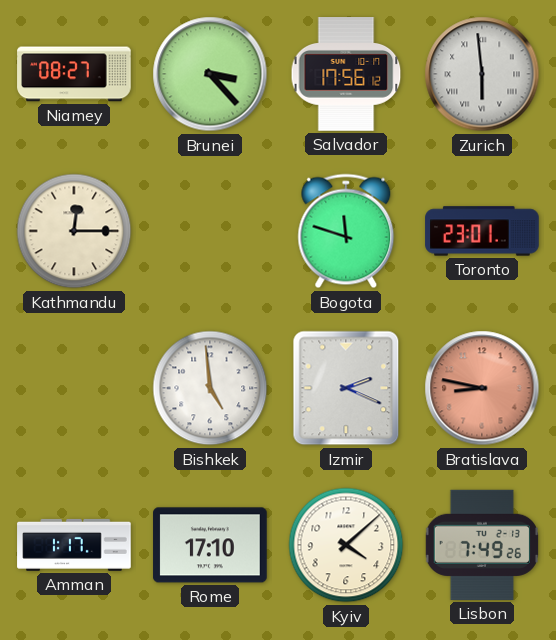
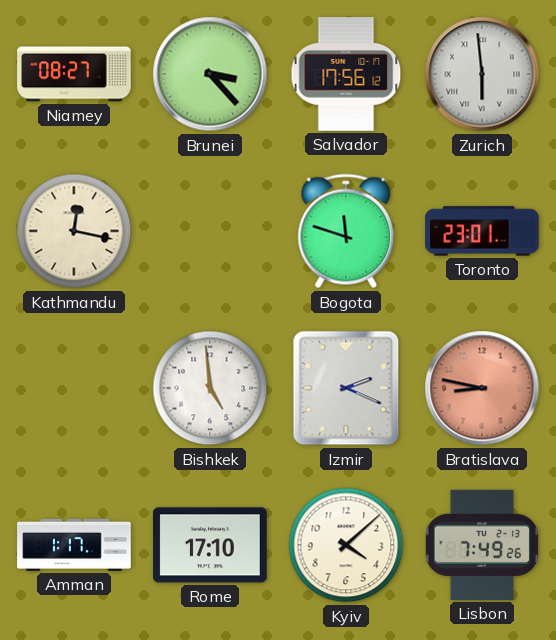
Kathmandu: 12:15 -> 12:17
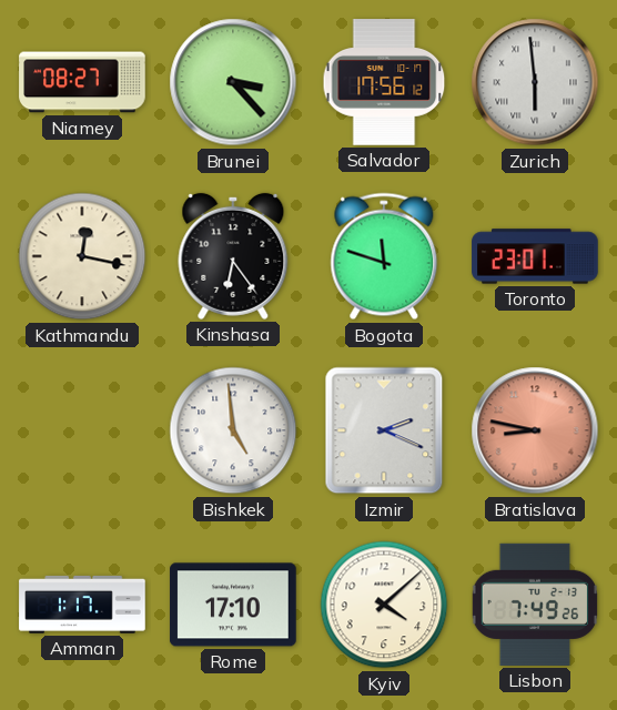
Kinshasa: none -> 6:24
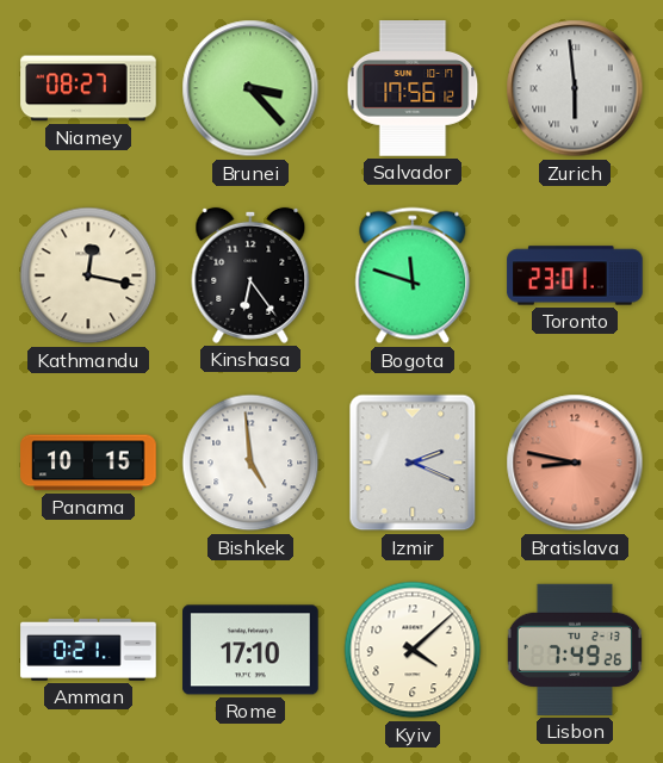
Panama: none -> 10:15
Amman: 1:17 -> 0:21
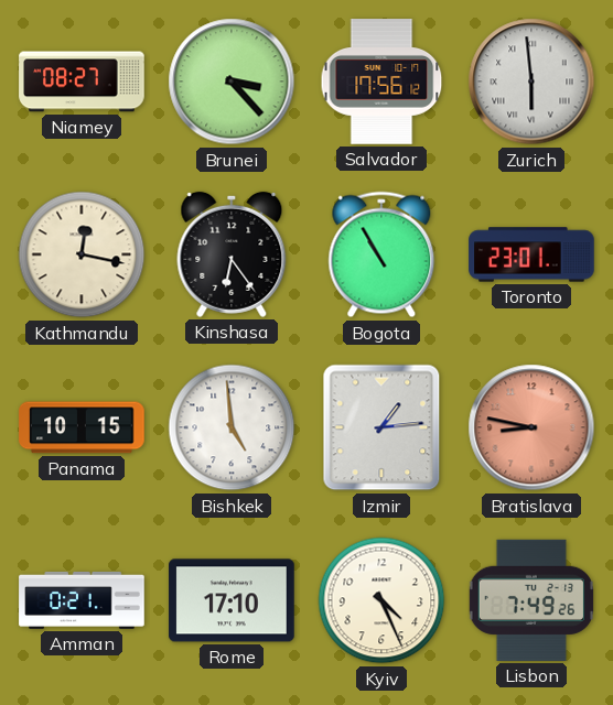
Bogota: 11:48 -> 10:55
Izmir: 2:19 -> 1:14
Kyiv: 4:08 -> 4:26
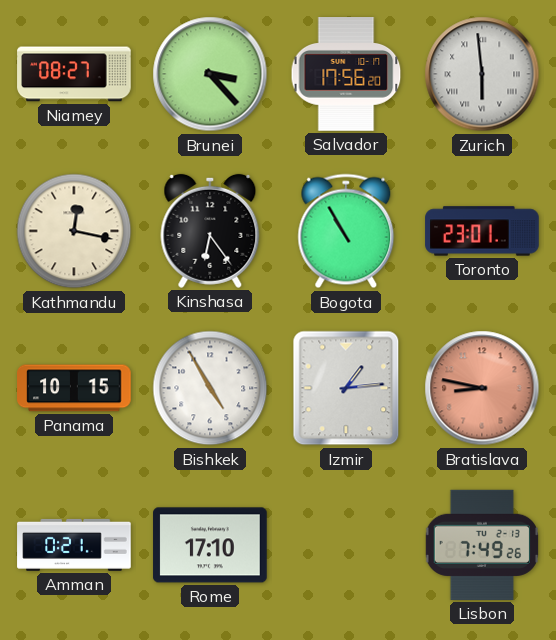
Salvador: 17:56:12 -> 17:56:20
Bishkek: 4:59 -> 4:55
Kyiv: 4:26 -> none
